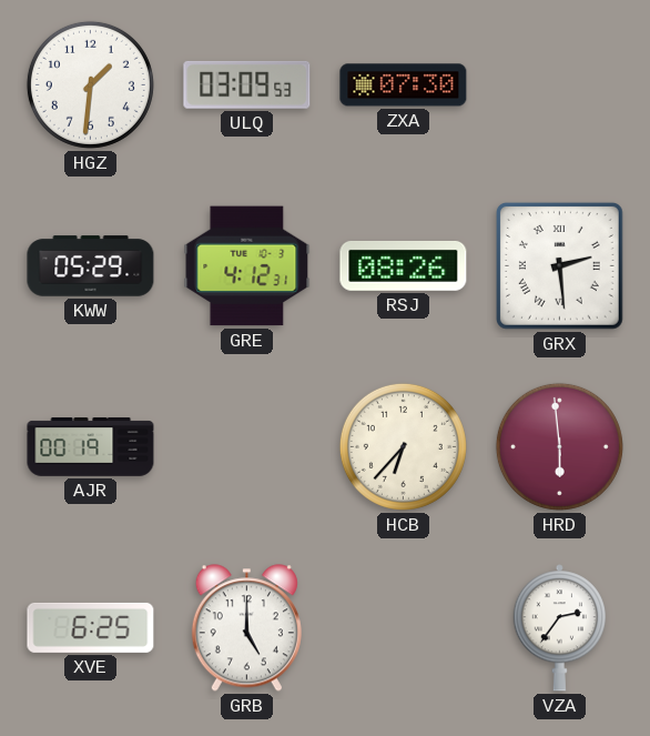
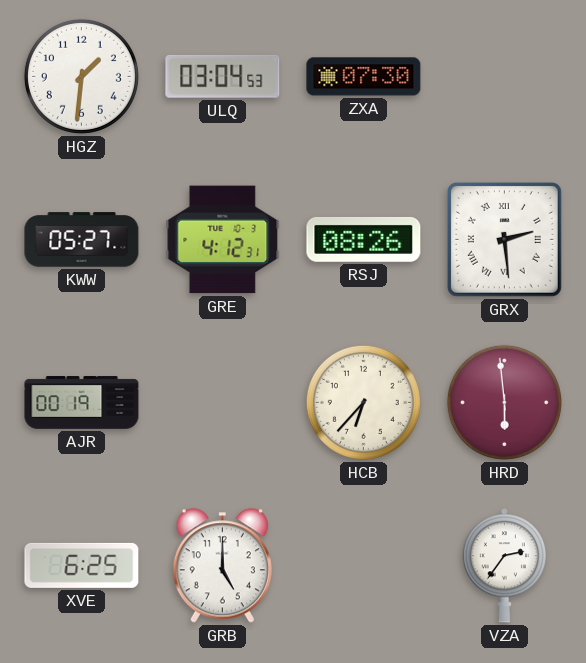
ULQ: 03:09 -> 03:04
KWW: 05:29 -> 05:27
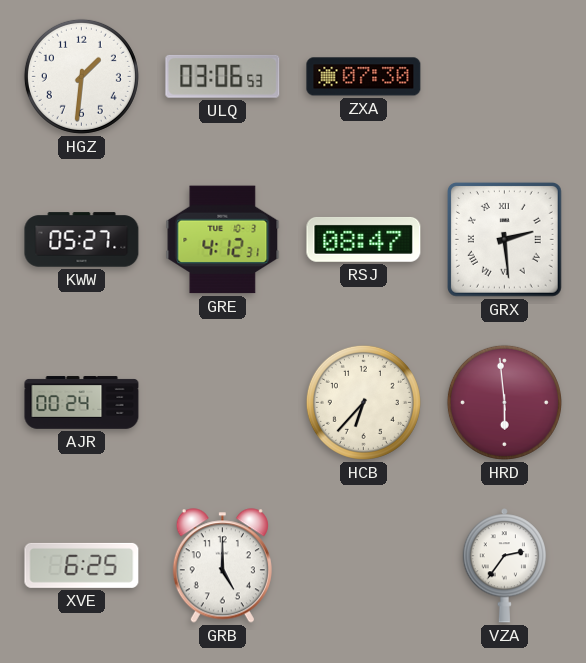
ULQ: 03:04 -> 03:06
RSJ: 08:26 -> 08:47
AJR: 00:19 -> 00:24
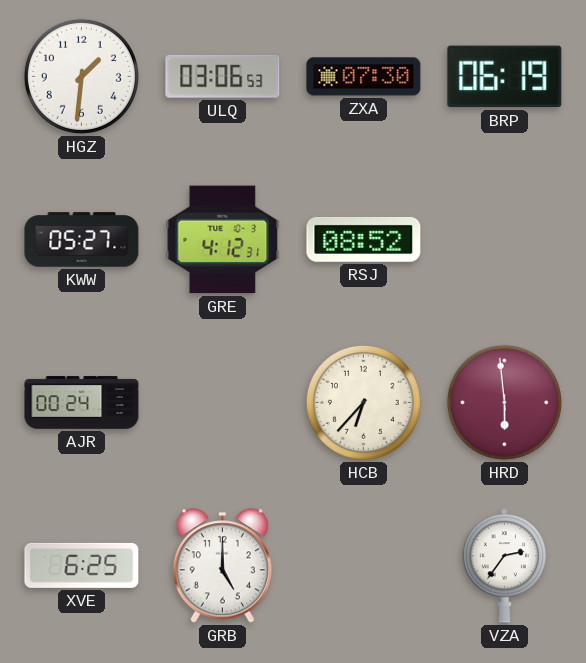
BRP: none -> 06:19
RSJ: 08:47 -> 08:52
GRX: 2:29 -> none
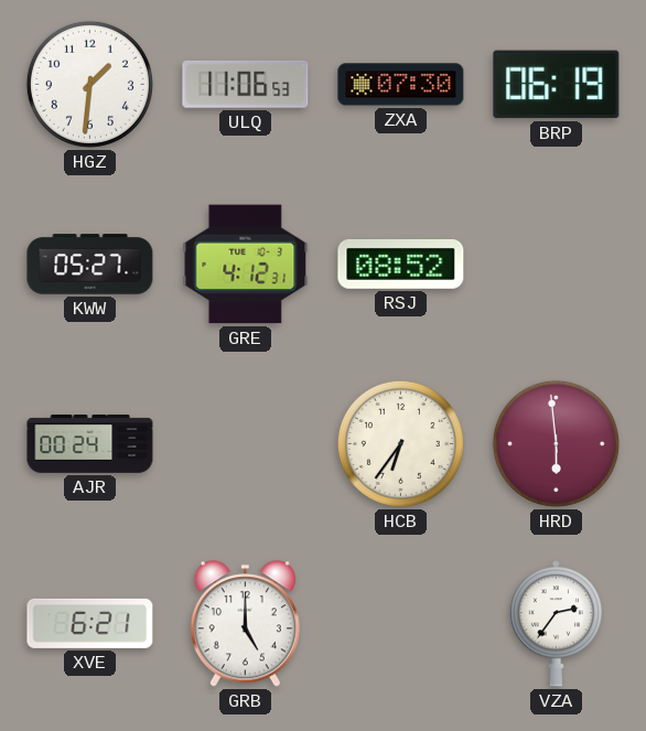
ULQ: 03:06 -> 11:06
HCB: 6:37 -> 6:36
XVE: 6:25 -> 6:21
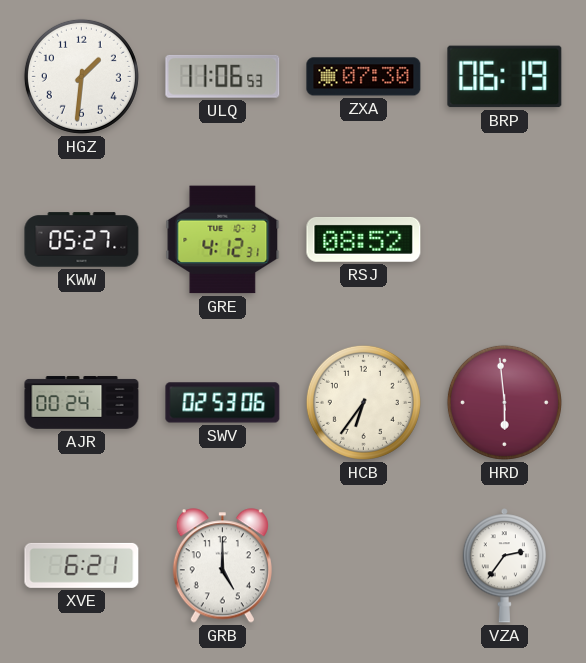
SWV: none -> 02:53
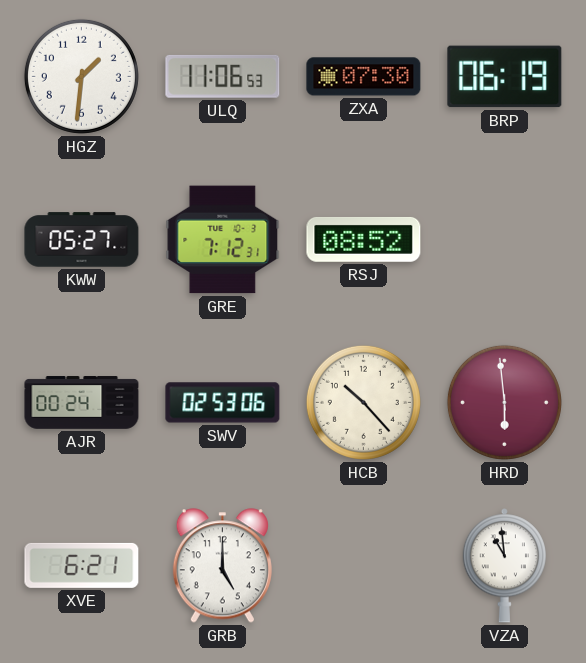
GRE: 4:12 -> 7:12
HCB: 6:36 -> 10:23
VZA: 2:36 -> 10:59
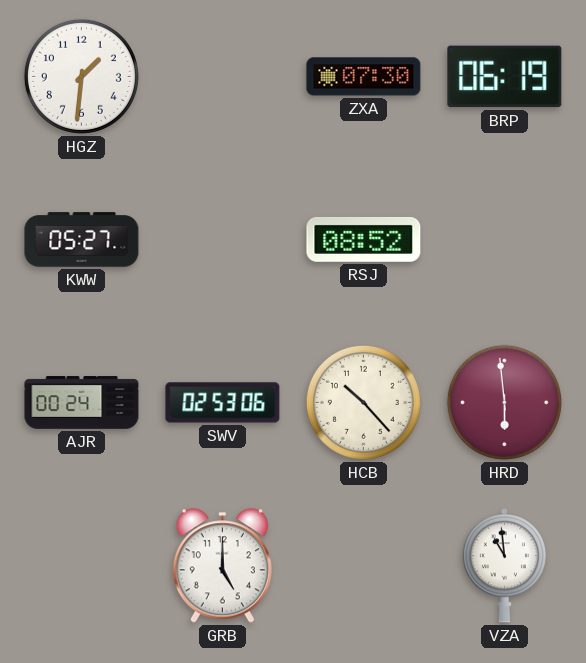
ULQ: 11:06 -> none
GRE: 7:12 -> none
XVE: 6:21 -> none
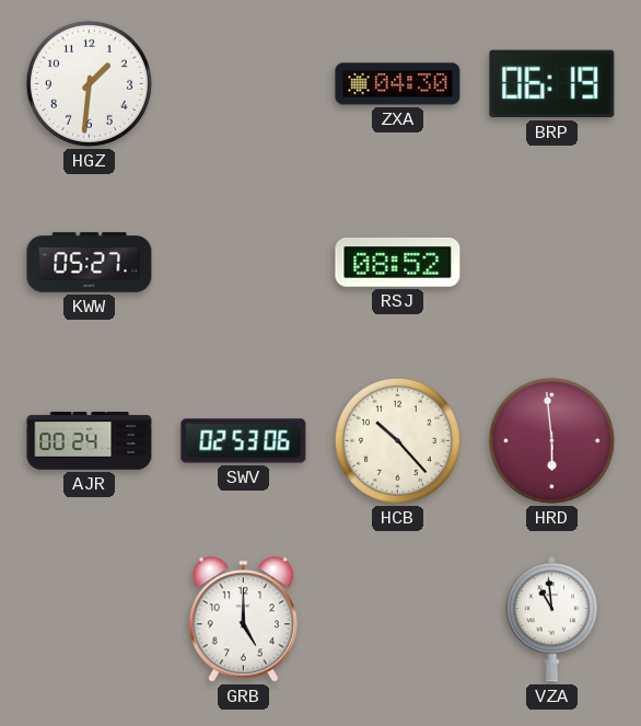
ZXA: 07:30 -> 04:30
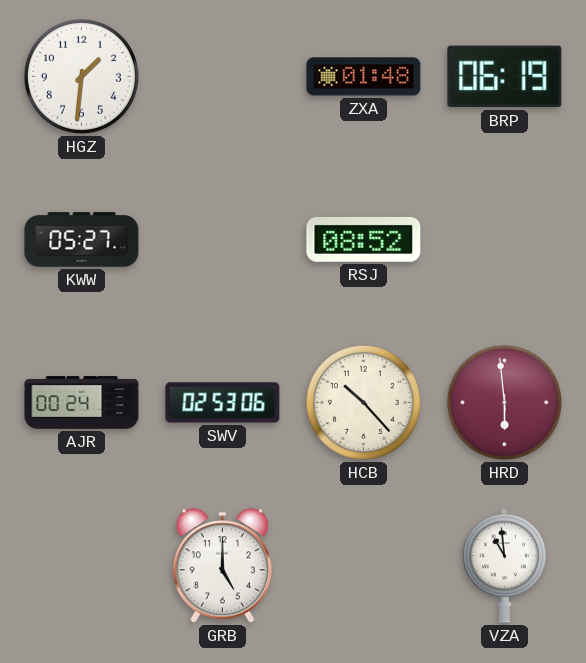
ZXA: 04:30 -> 01:48
